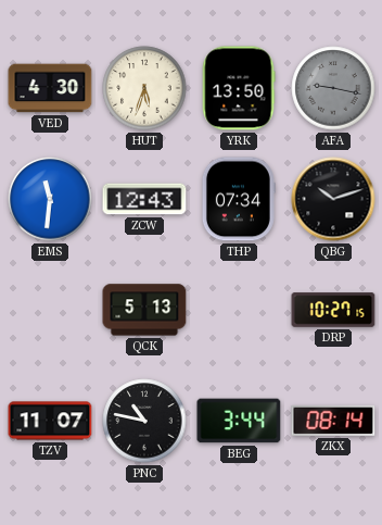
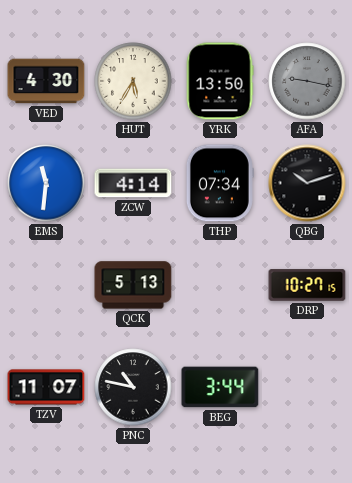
HUT: 5:33 -> 5:35
ZCW: 12:43 -> 4:14
ZKX: 08:14 -> none
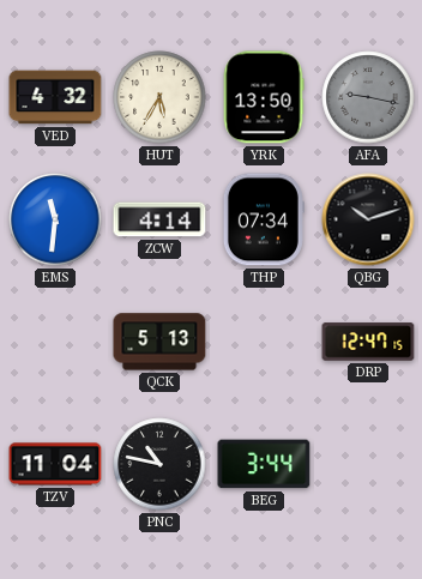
VED: 4:30 -> 4:32
DRP: 10:27 -> 12:47
TZV: 11:07 -> 11:04
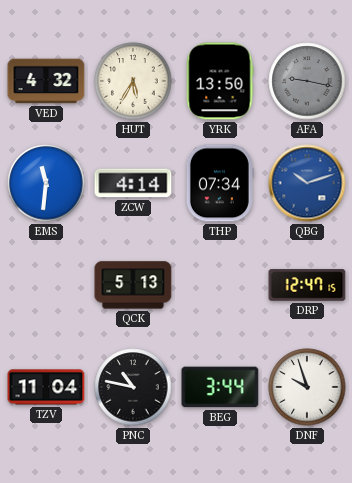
QBG dial: black -> blue
DNF: none -> 9:57
